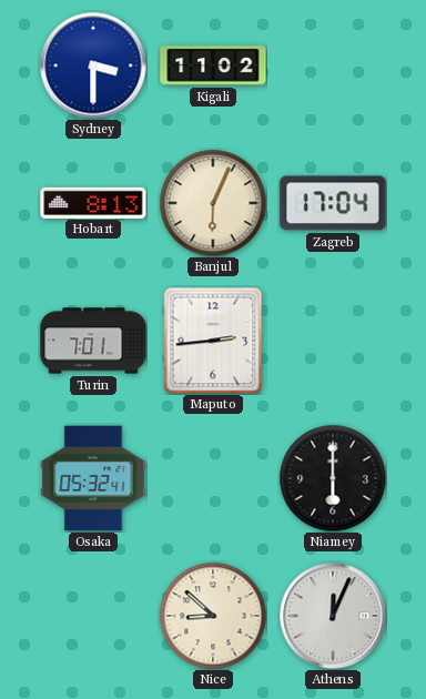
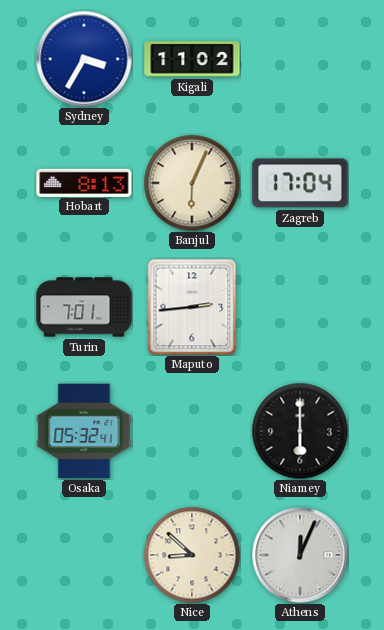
Sydney: 3:30 -> 3:35
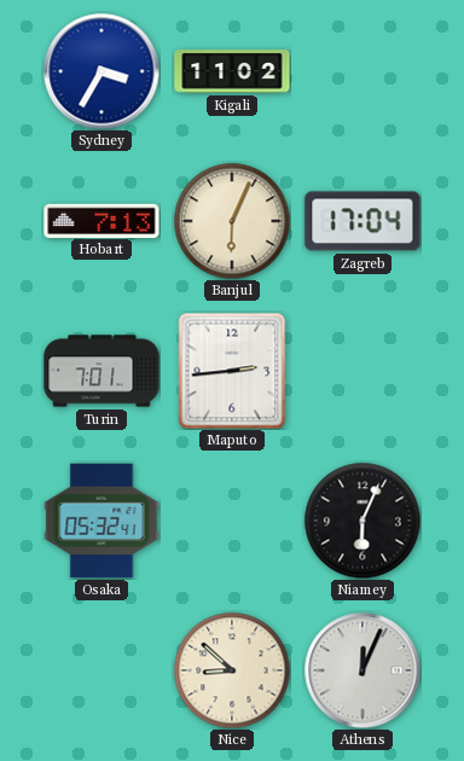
Hobart: 8:13 -> 7:13
Niamey: 6:00 -> 6:04
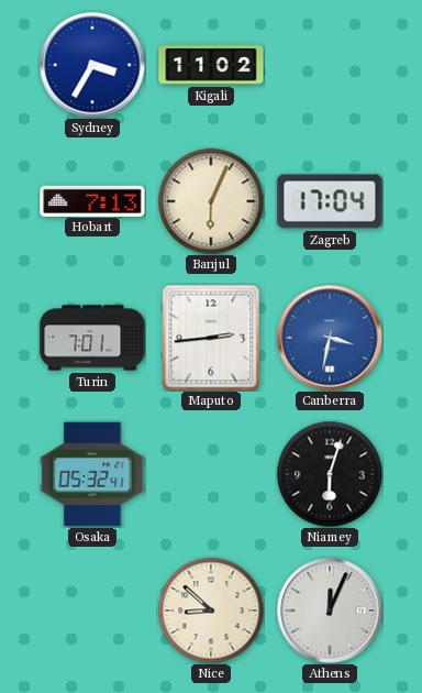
Canberra: none -> 3:32
Niamey: 6:04 -> 6:03
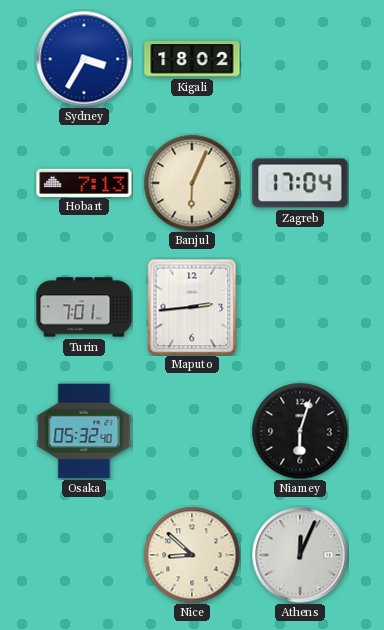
Kigali: 11:02 -> 18:02
Canberra: 3:32 -> none
Osaka: 05:32:41 -> 05:32:40
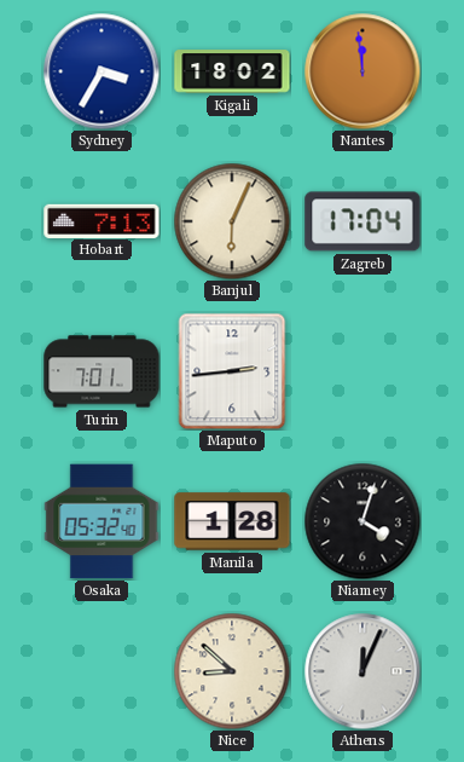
Nantes: none -> 11:59
Manila: none -> 1:28
Niamey: 6:03 -> 4:03
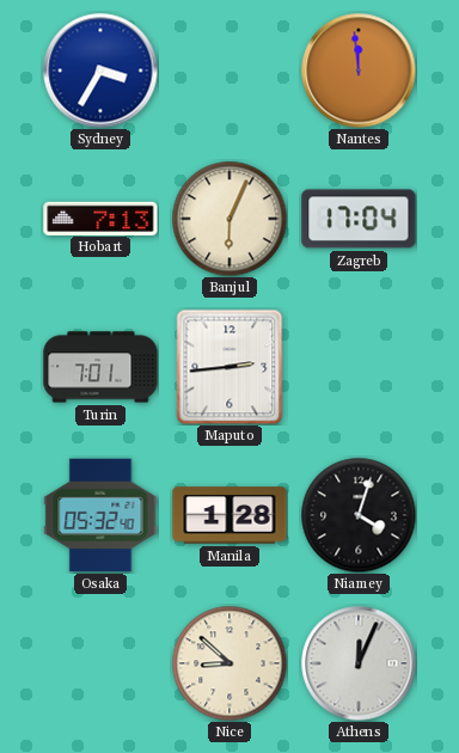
Kigali: 18:02 -> none
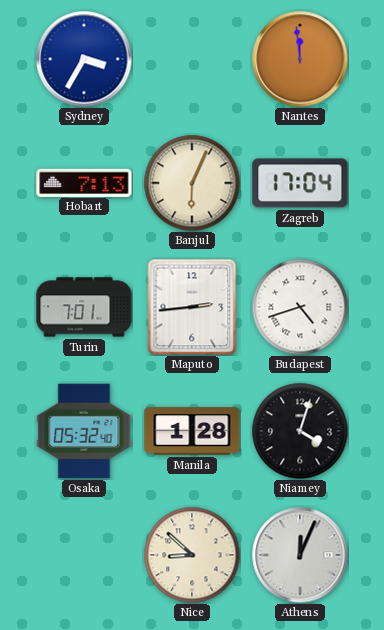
Budapest: none -> 4:42
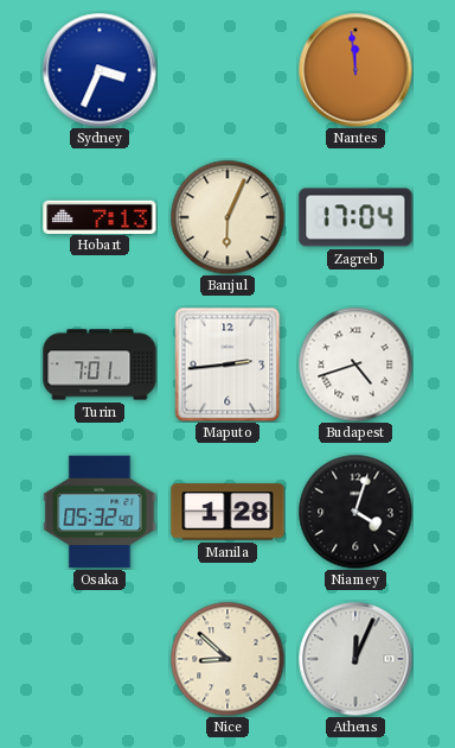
Sydney: 3:35 -> 3:34
